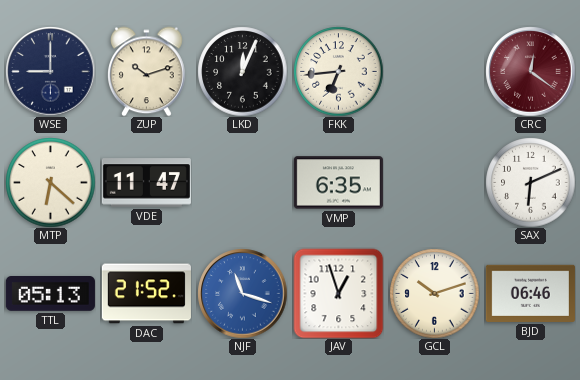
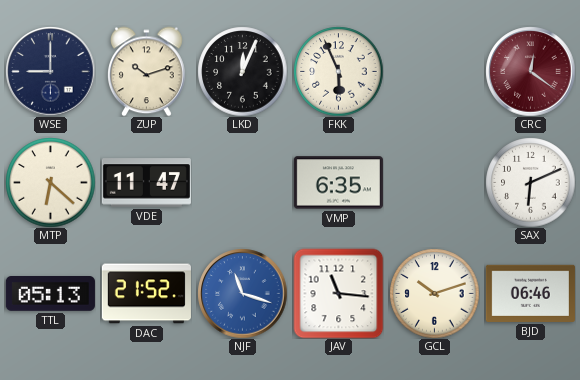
FKK: 6:44 -> 5:56
JAV: 12:57 -> 11:16
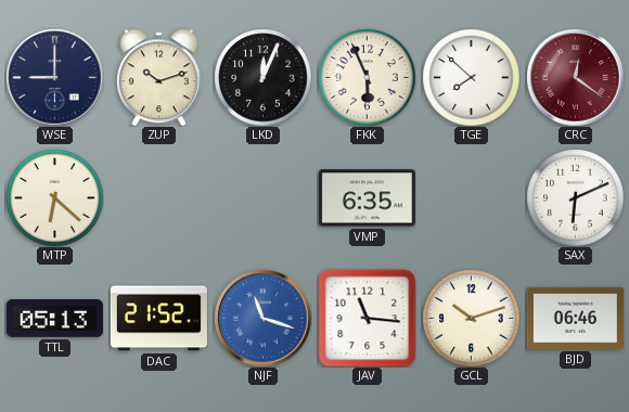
TGE: none -> 7:52
VDE: 11:47 -> none
